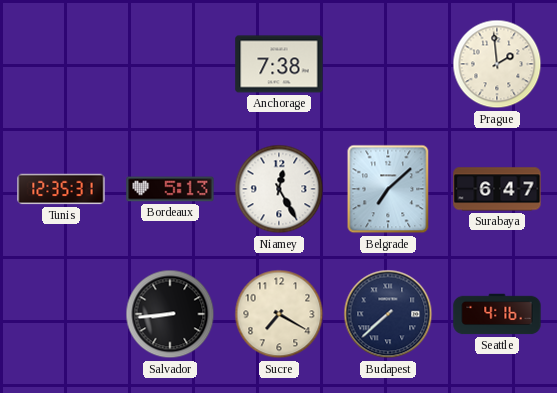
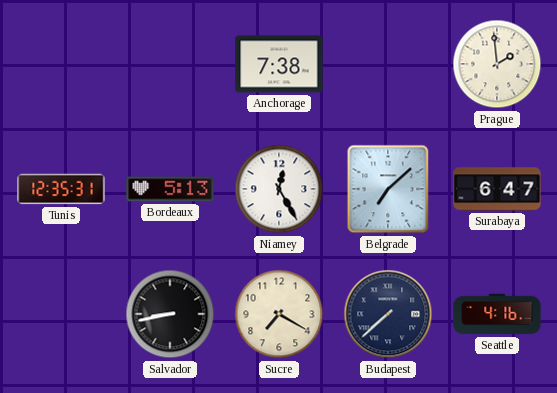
Salvador: 8:44 -> 8:43
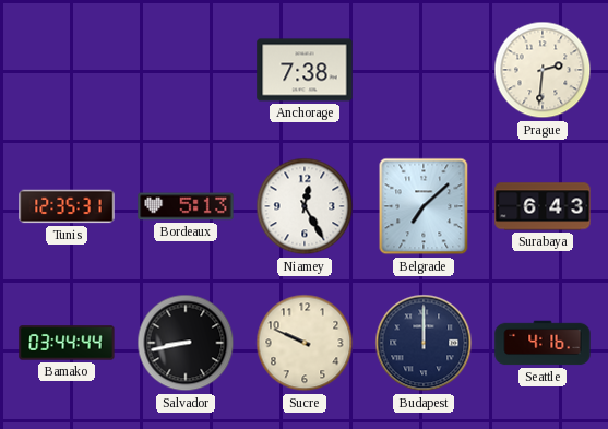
Prague: 1:59 -> 2:31
Surabaya: 6:47 -> 6:43
Bamako: none -> 03:44
Sucre: 7:20 -> 9:49
Budapest: 7:38 -> 12:00
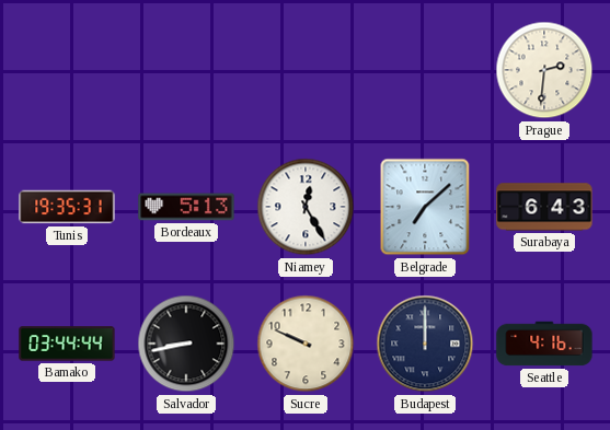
Anchorage: 7:38 -> none
Tunis: 12:35 -> 19:35
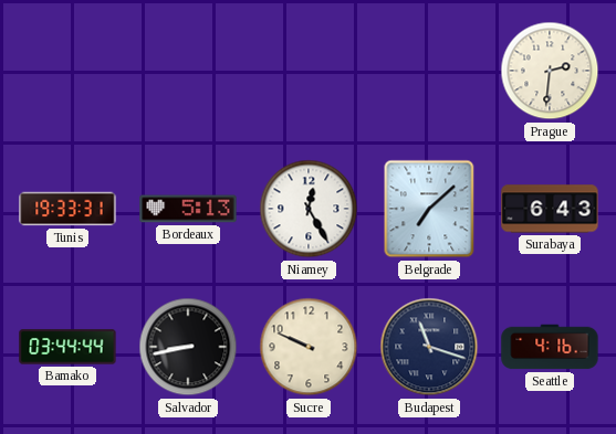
Tunis: 19:35 -> 19:33
Budapest: 12:00 -> 11:18
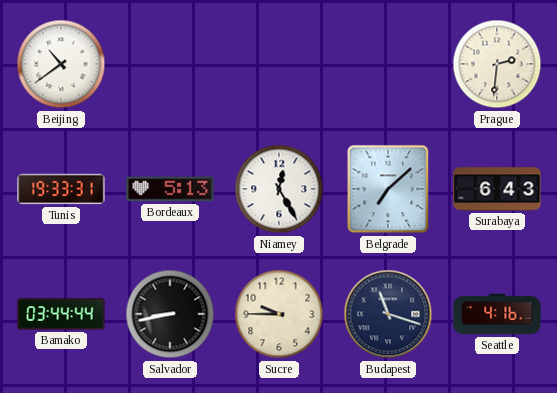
Beijing: none -> 10:39
Sucre: 9:49 -> 9:45
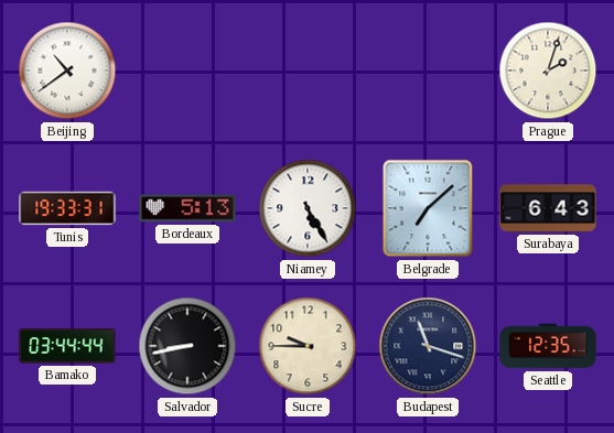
Prague: 2:31 -> 2:03
Niamey: 12:25 -> 5:25
Seattle: 4:16 -> 12:35
